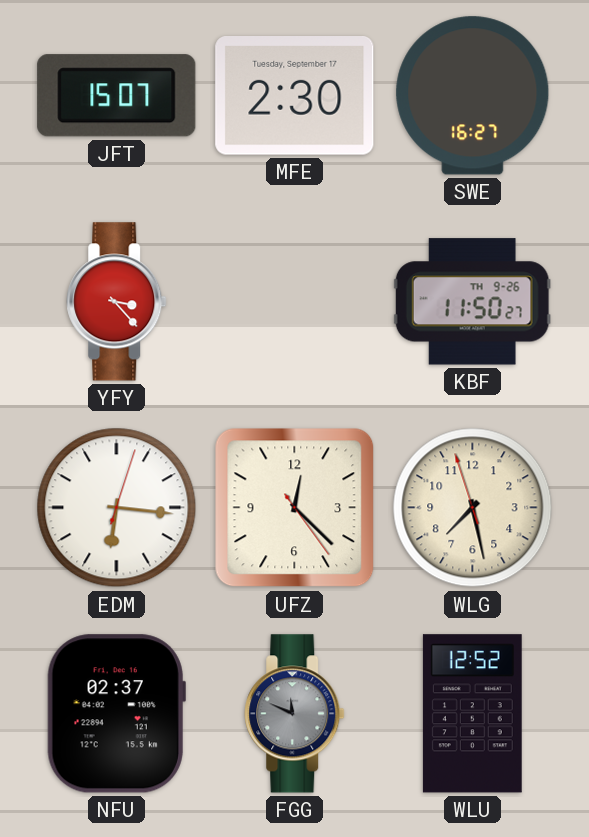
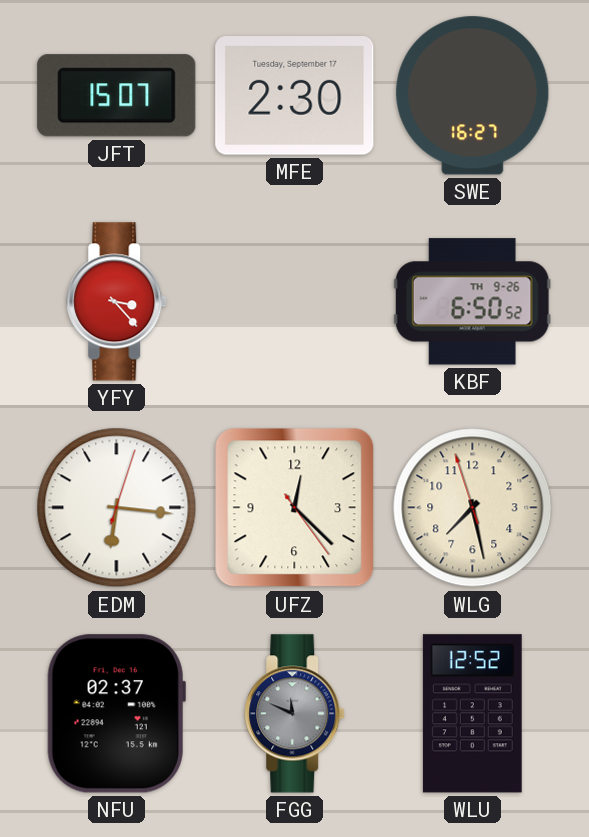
KBF: 11:50 -> 6:50
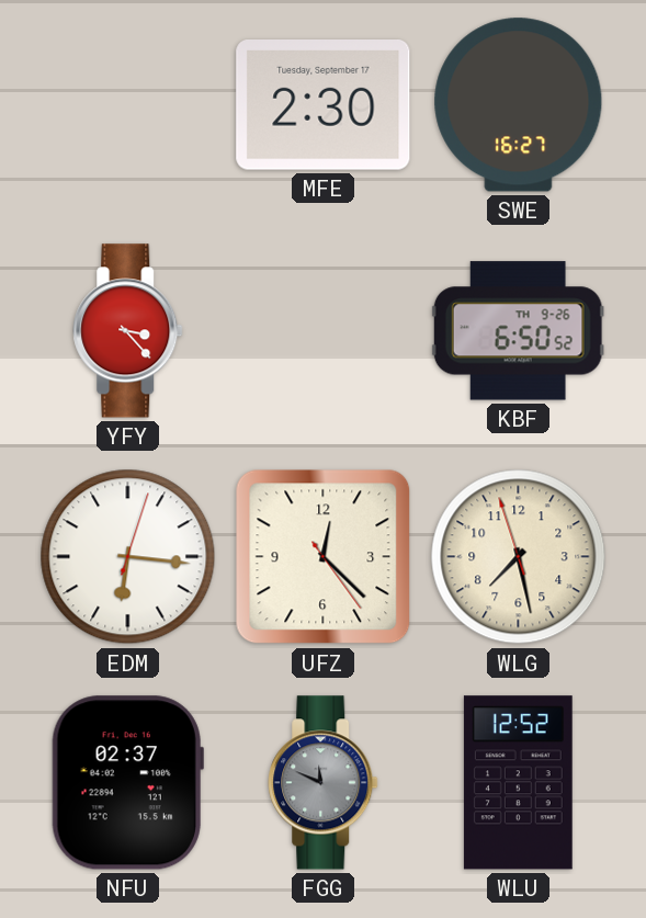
JFT: 15:07 -> none
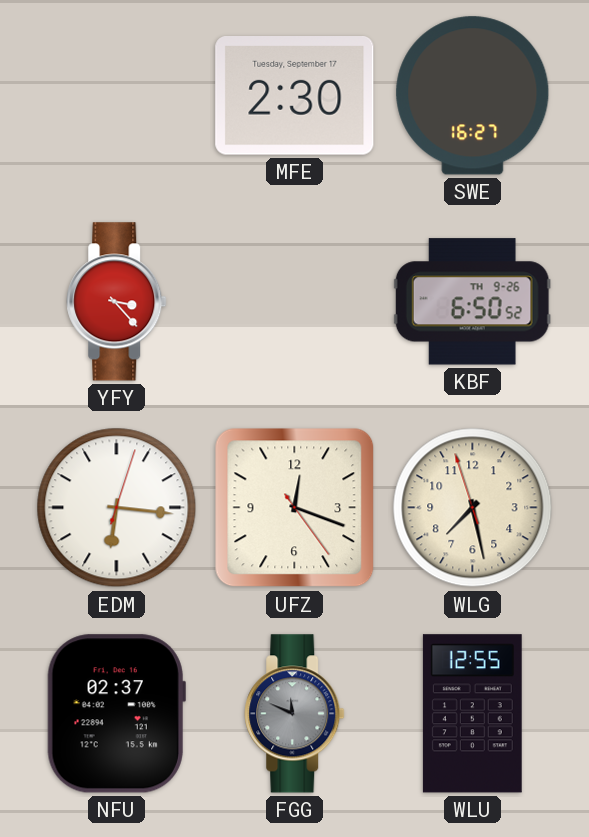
UFZ: 12:22 -> 12:18
WLU: 12:52 -> 12:55
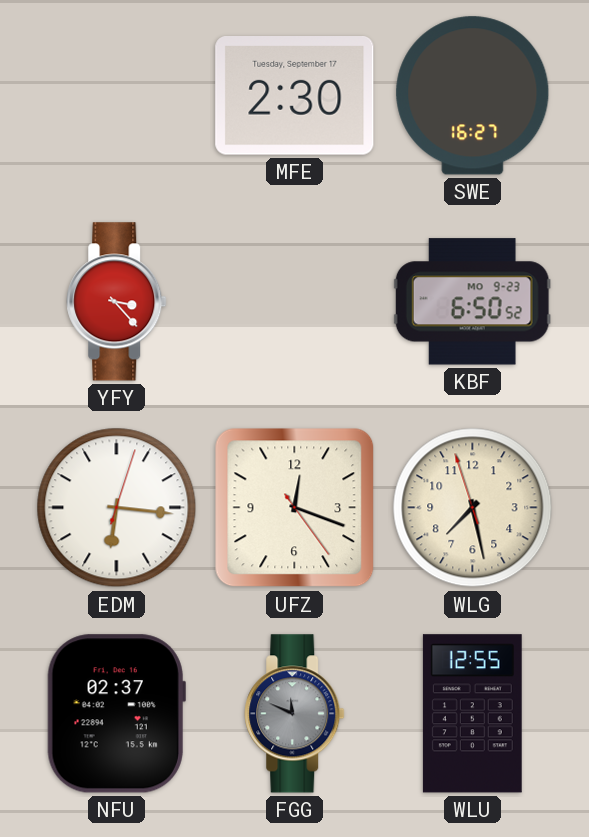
KBF date: TH 9-26 -> MO 9-23
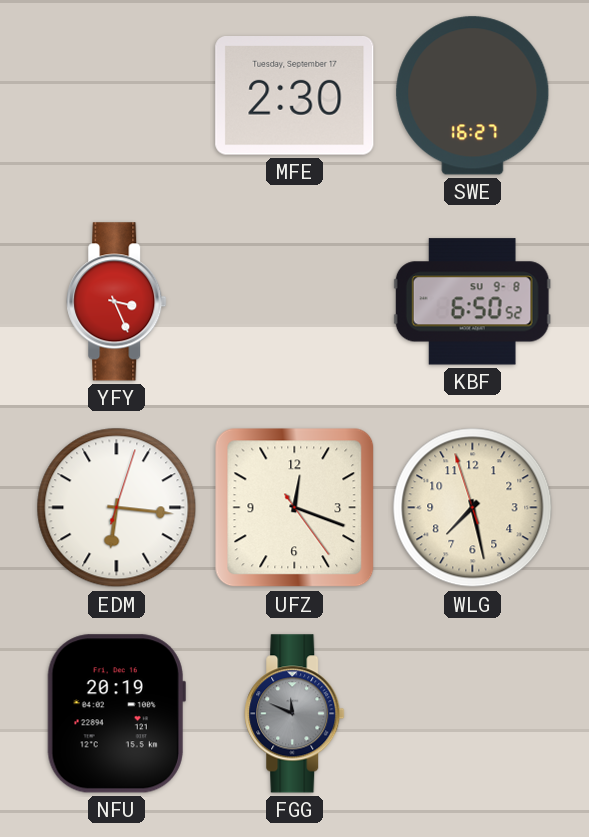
YFY: 3:23 -> 3:26
KBF date: MO 9-23 -> SU 9-8
NFU: 02:37 -> 20:19
WLU: 12:55 -> none
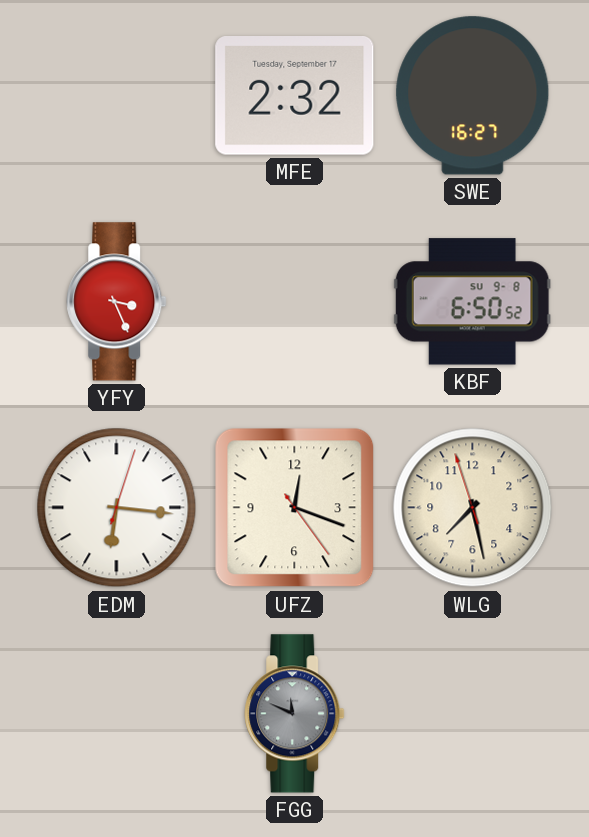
MFE: 2:30 -> 2:32
NFU: 20:19 -> none
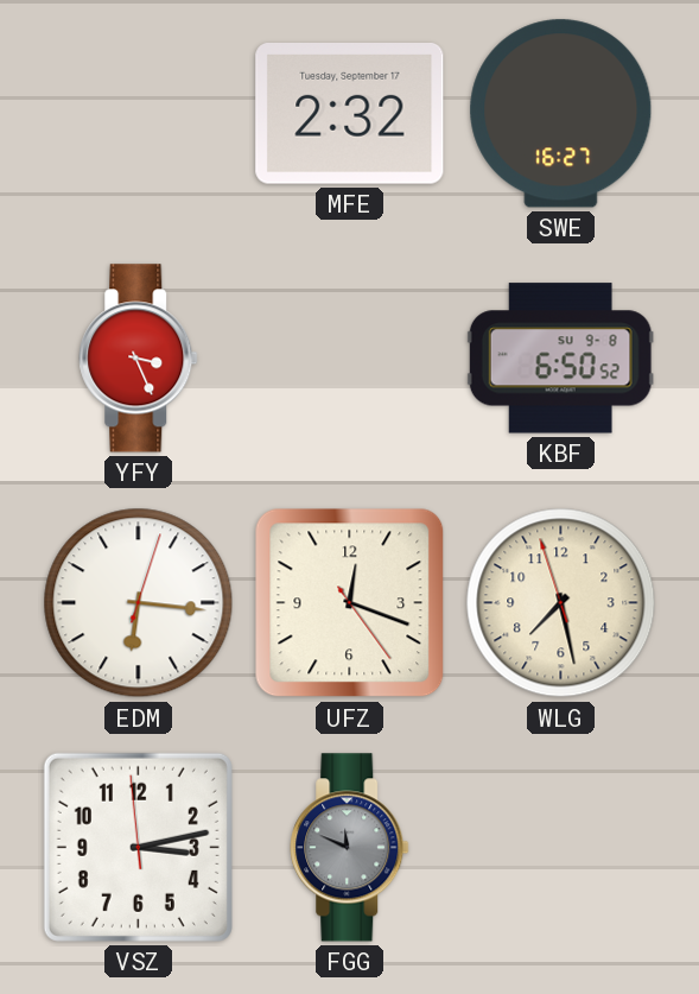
VSZ: none -> 3:12
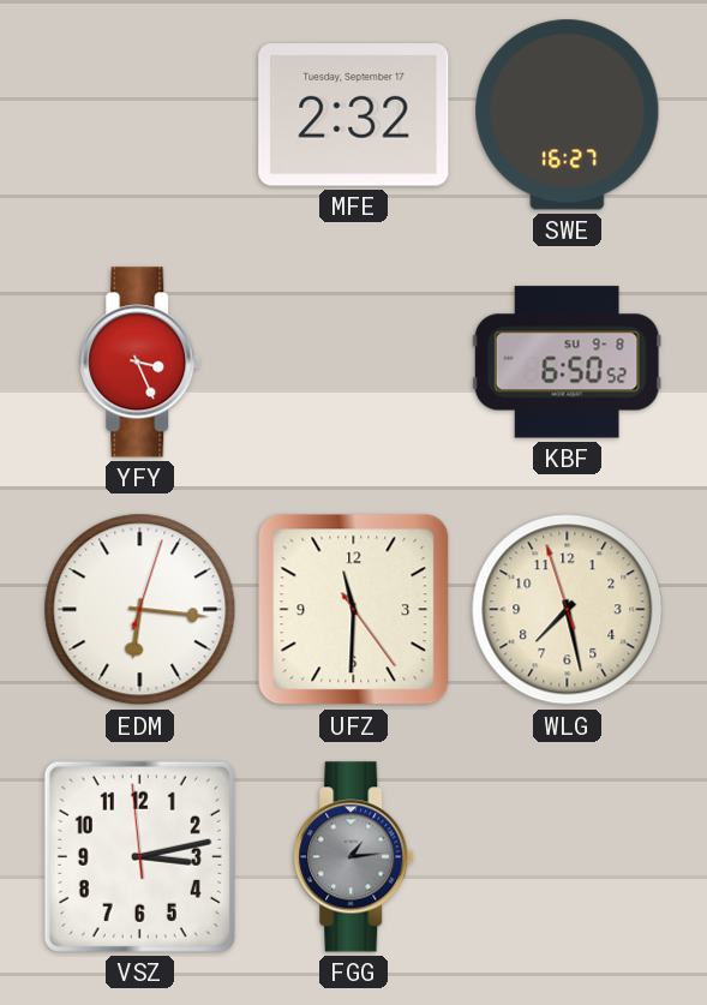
UFZ: 12:18 -> 11:30
FGG: 11:49 -> 1:14
